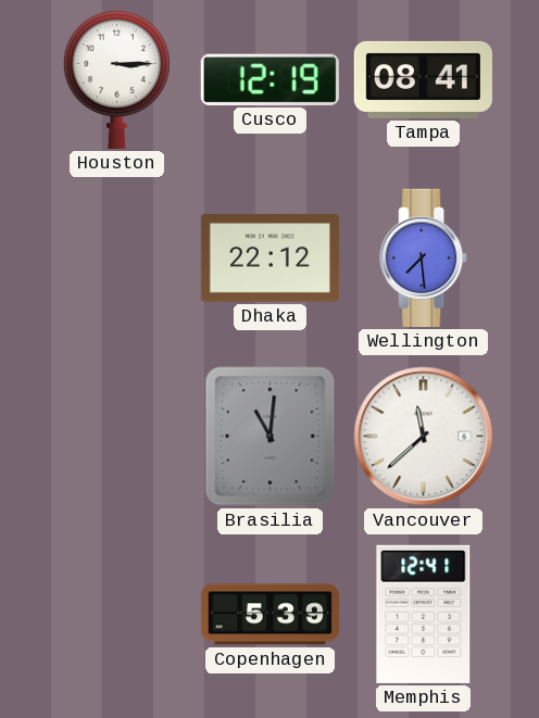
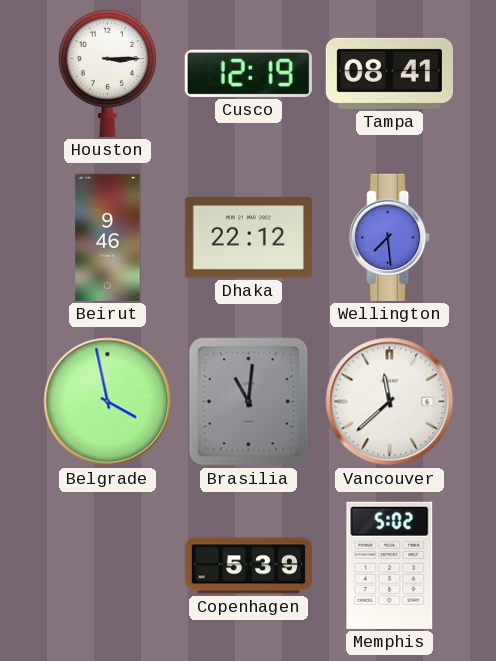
Beirut: none -> 9:46
Belgrade: none -> 3:58
Memphis: 12:41 -> 5:02
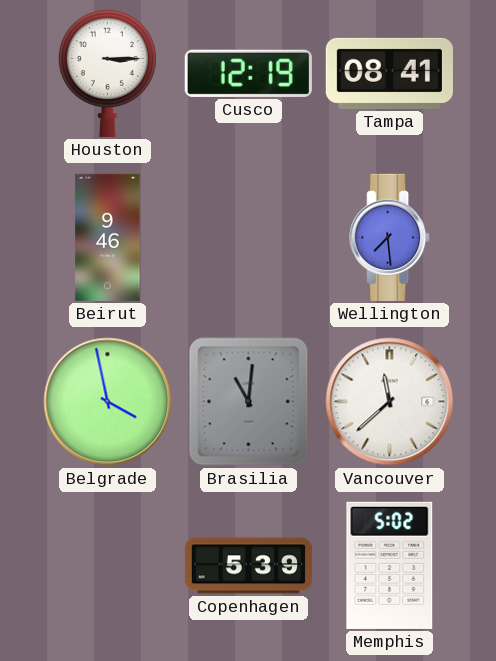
Dhaka: 22:12 -> none
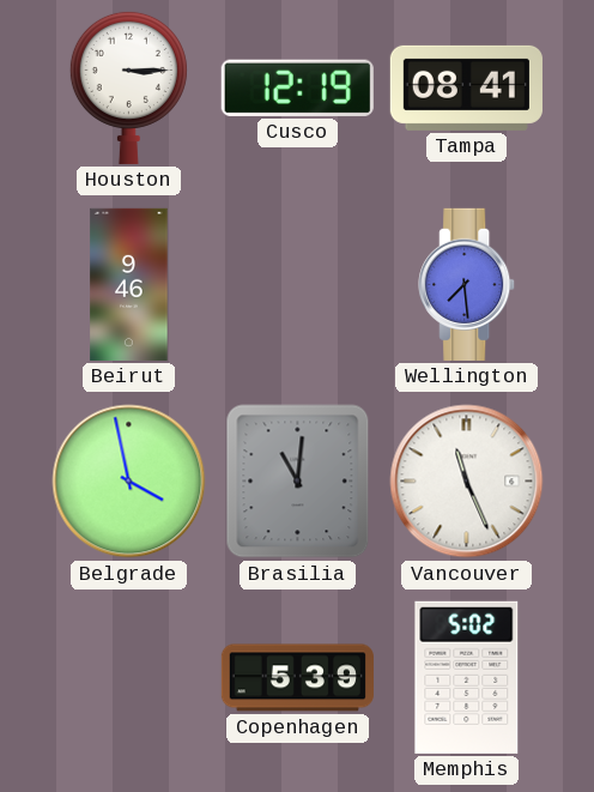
Vancouver: 11:38 -> 11:26
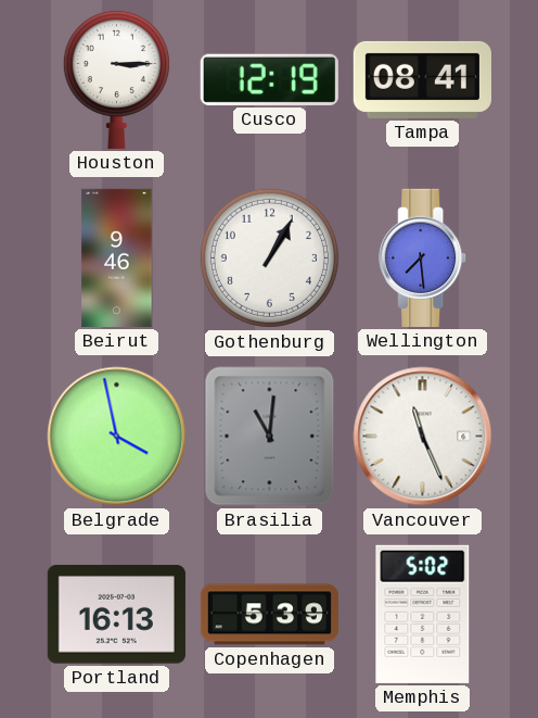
Gothenburg: none -> 1:05
Portland: none -> 16:13
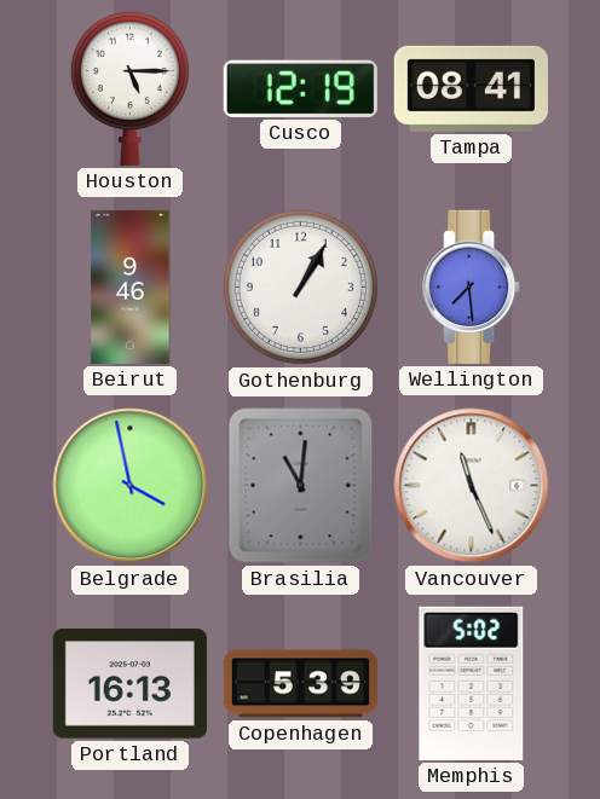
Houston: 3:15 -> 5:15
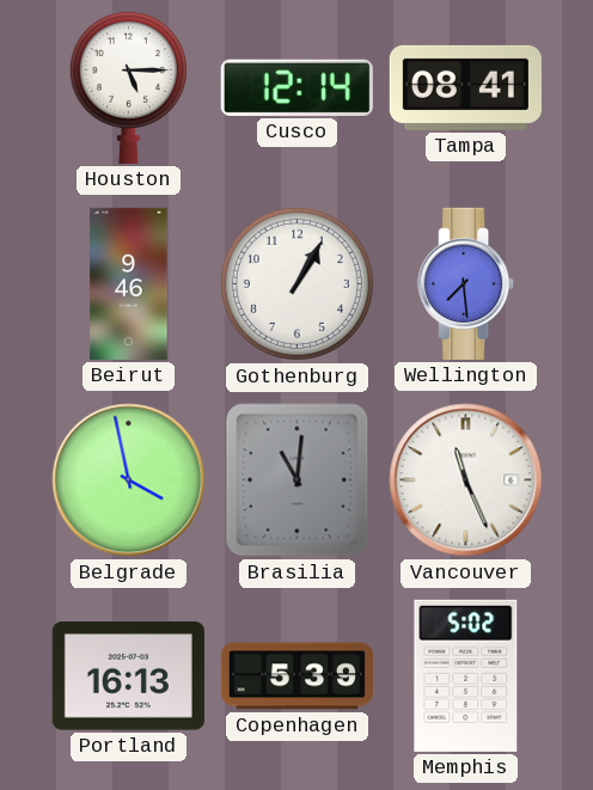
Cusco: 12:19 -> 12:14
